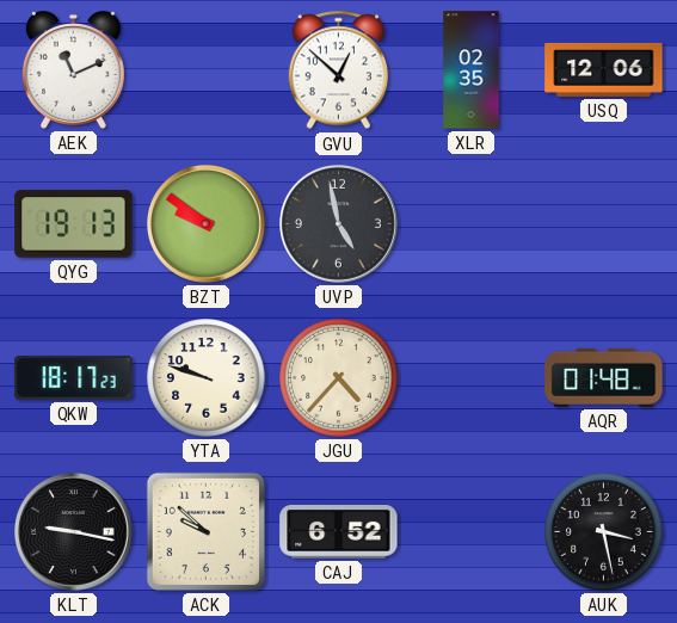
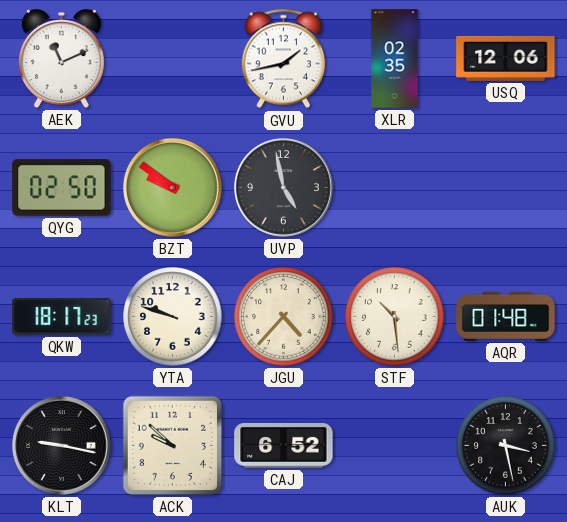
GVU: 12:52 -> 1:43
QYG: 19:13 -> 02:50
STF: none -> 10:29
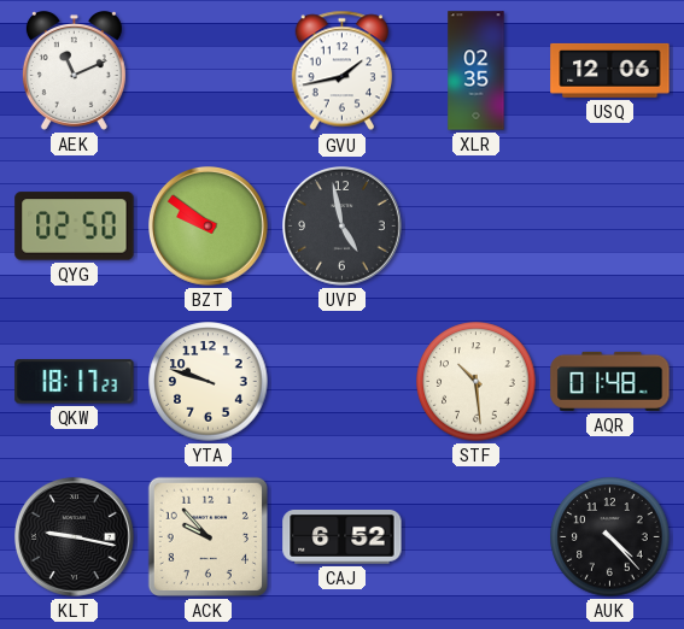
JGU: 4:37 -> none
ACK: 9:52 -> 9:53
AUK: 3:28 -> 4:23
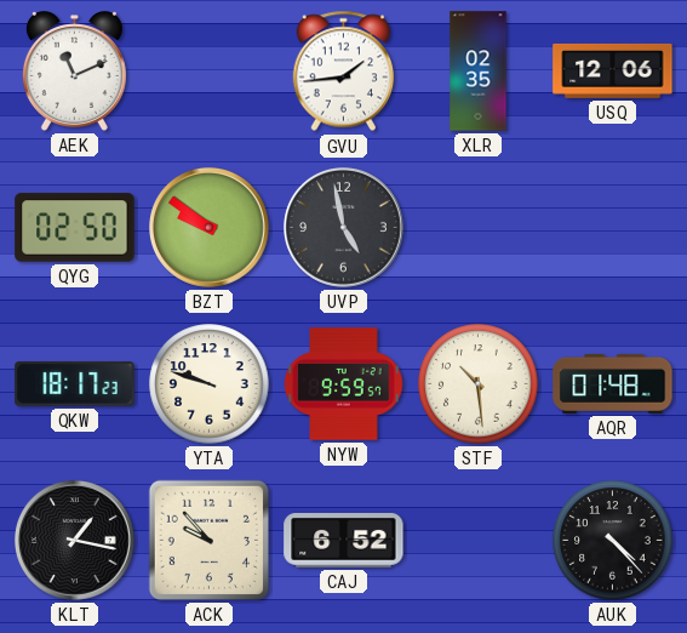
GVU: 1:43 -> 1:44
NYW: none -> 9:59
KLT: 9:17 -> 1:17
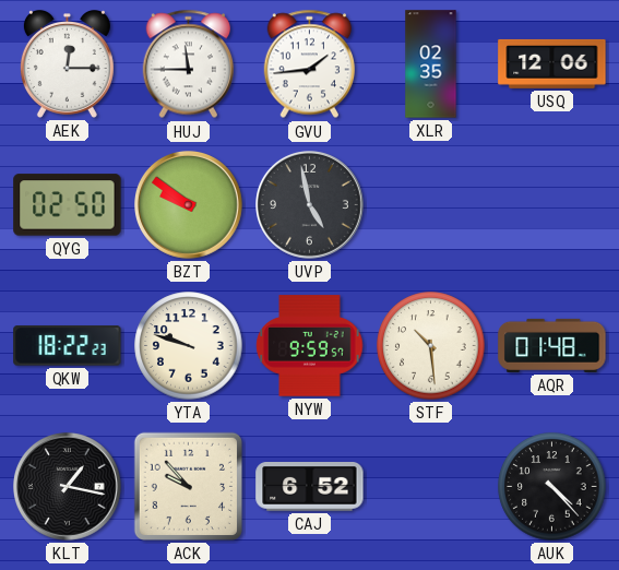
AEK: 11:11 -> 12:15
HUJ: none -> 11:45
QKW: 18:17 -> 18:22
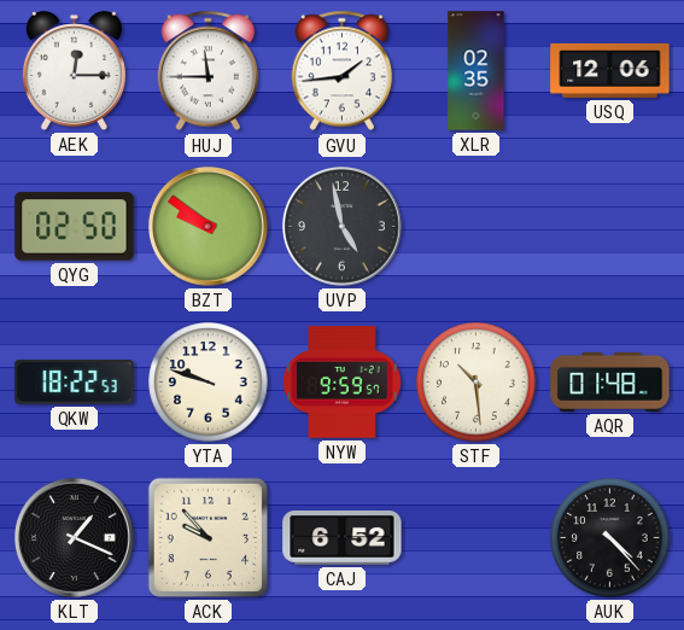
QKW: 18:22:23 -> 18:22:53
KLT: 1:17 -> 1:19
